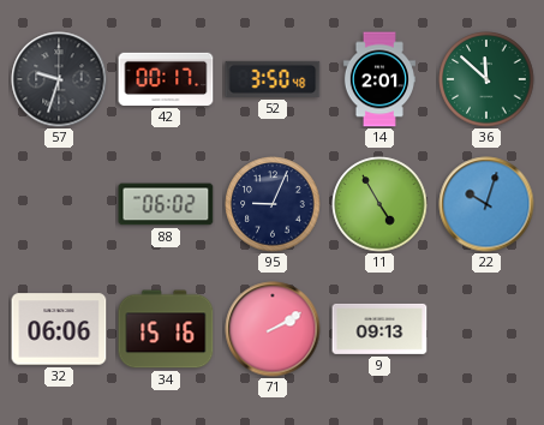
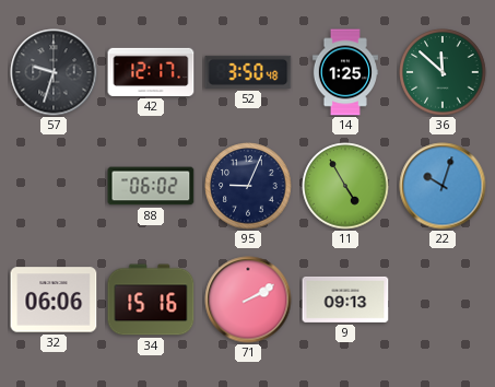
42: 00:17 -> 12:17
14: 2:01 -> 1:25
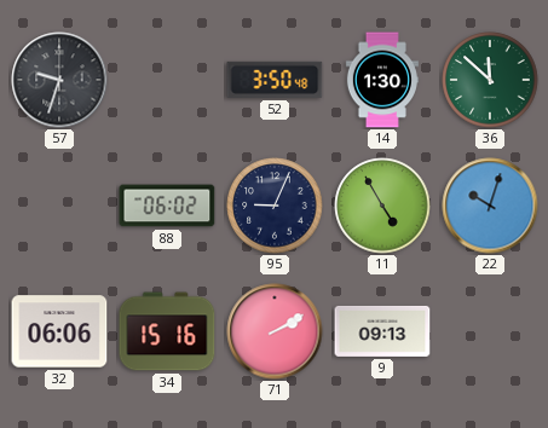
42: 12:17 -> none
14: 1:25 -> 1:30
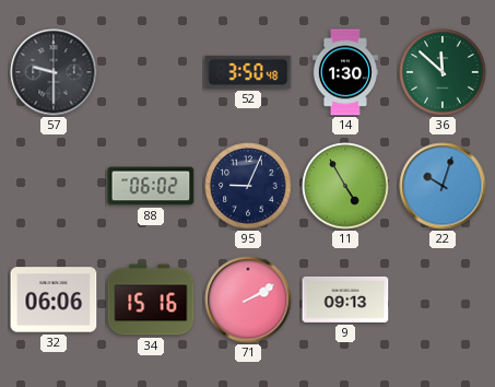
57: 9:33 -> 9:30
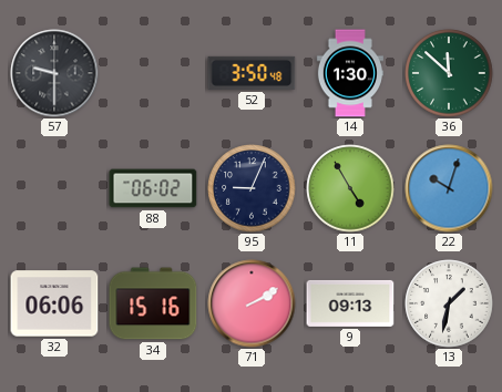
13: none -> 1:32
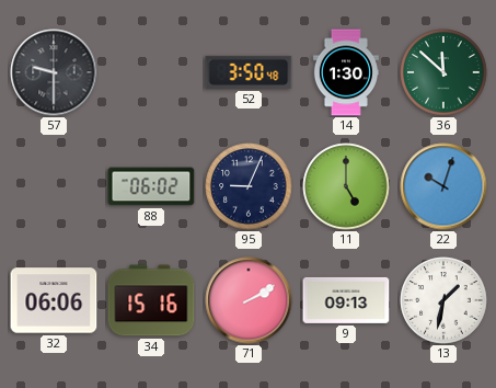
11: 4:55 -> 5:00
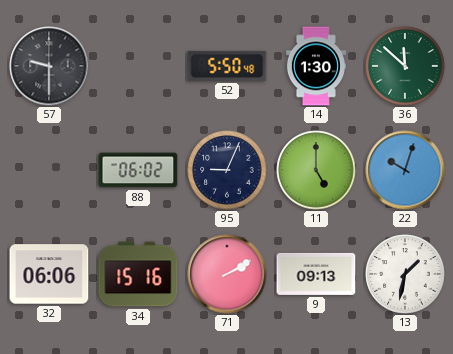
52: 3:50 -> 5:50
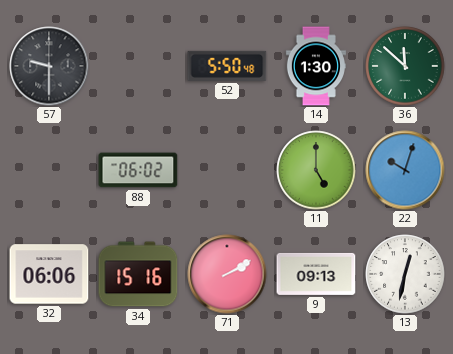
95: 9:04 -> none
13: 1:32 -> 12:32
